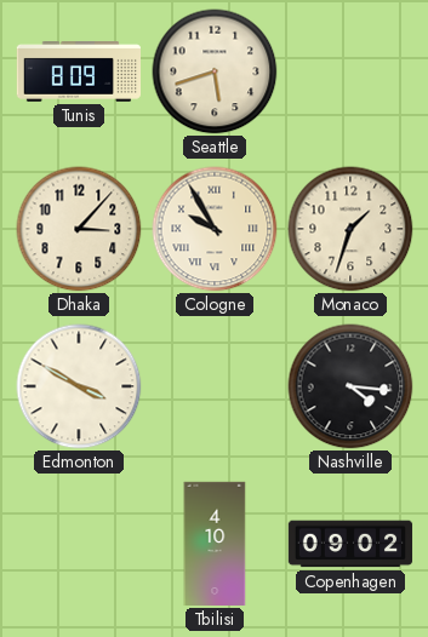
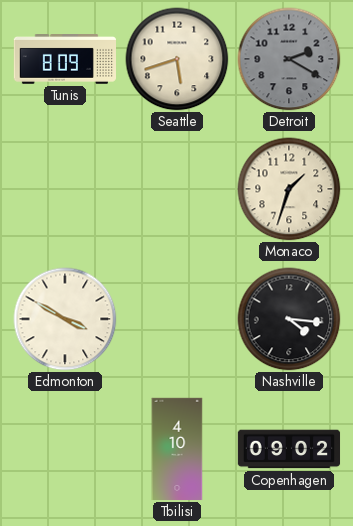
Detroit: none -> 2:20
Dhaka: 3:07 -> none
Cologne: 9:55 -> none
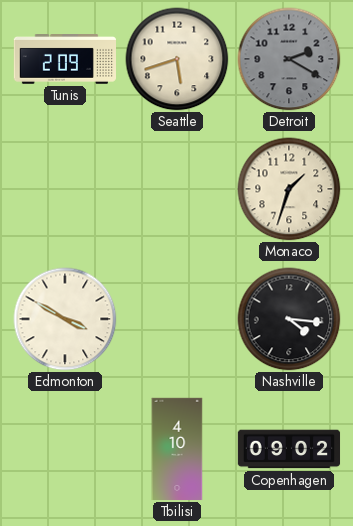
Tunis: 8:09 -> 2:09
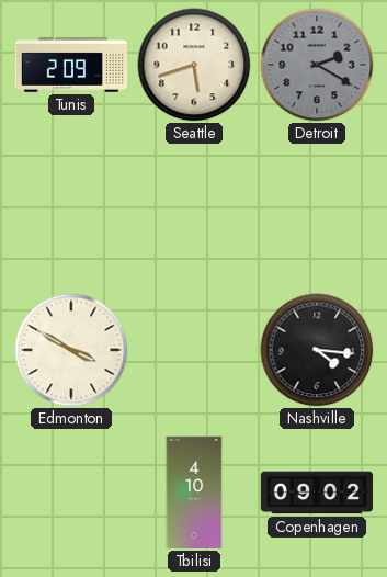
Monaco: 1:33 -> none
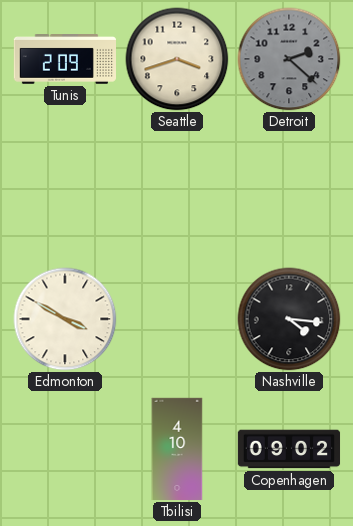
Seattle: 5:42 -> 3:42
Detroit: 2:20 -> 2:22
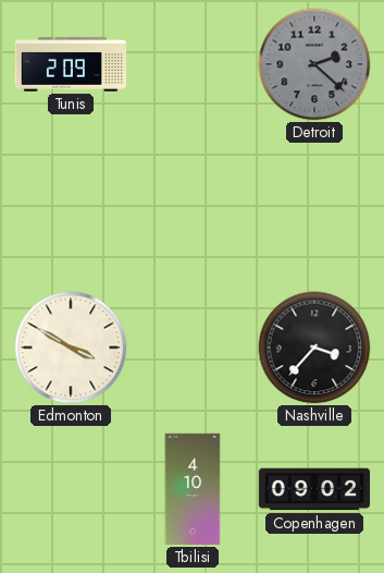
Seattle: 3:42 -> none
Nashville: 4:16 -> 3:37
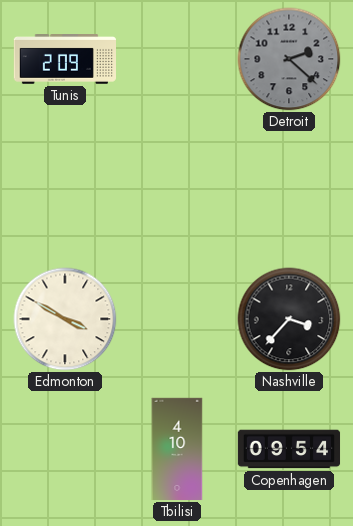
Copenhagen: 09:02 -> 09:54
